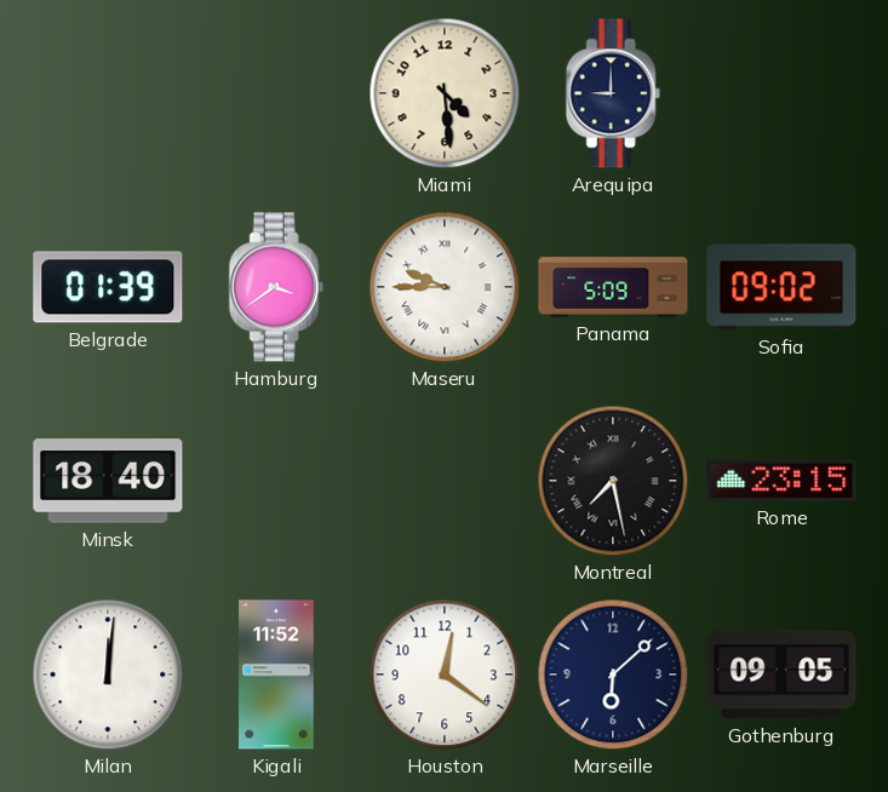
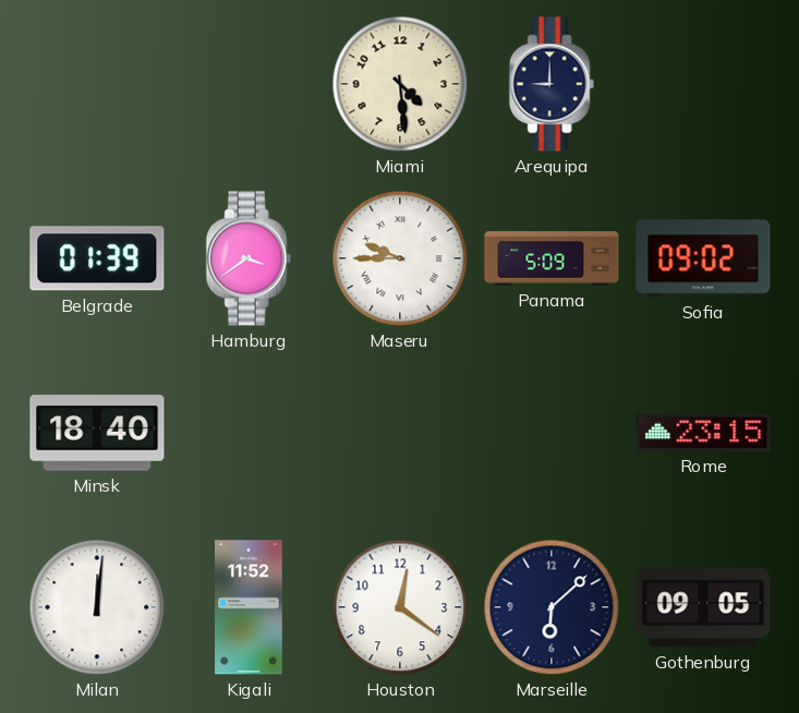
Montreal: 7:28 -> none
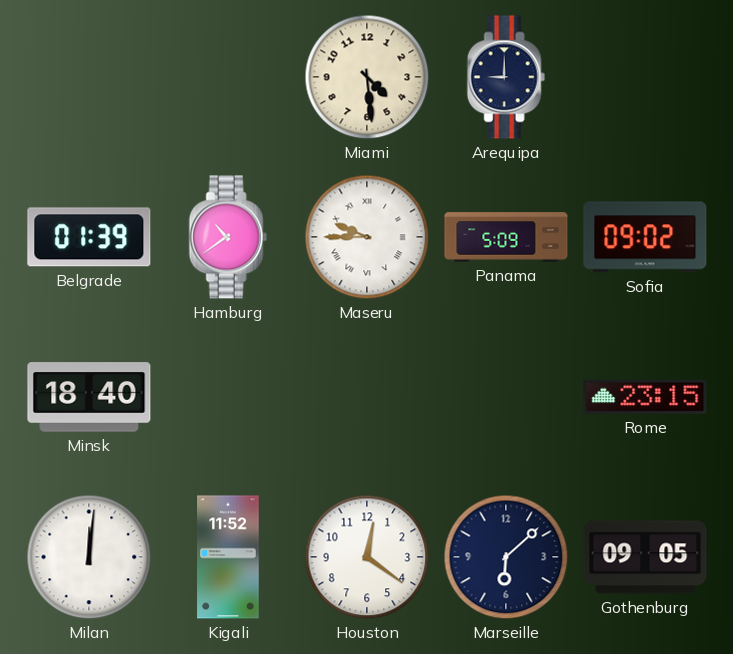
Hamburg: 3:39 -> 10:39
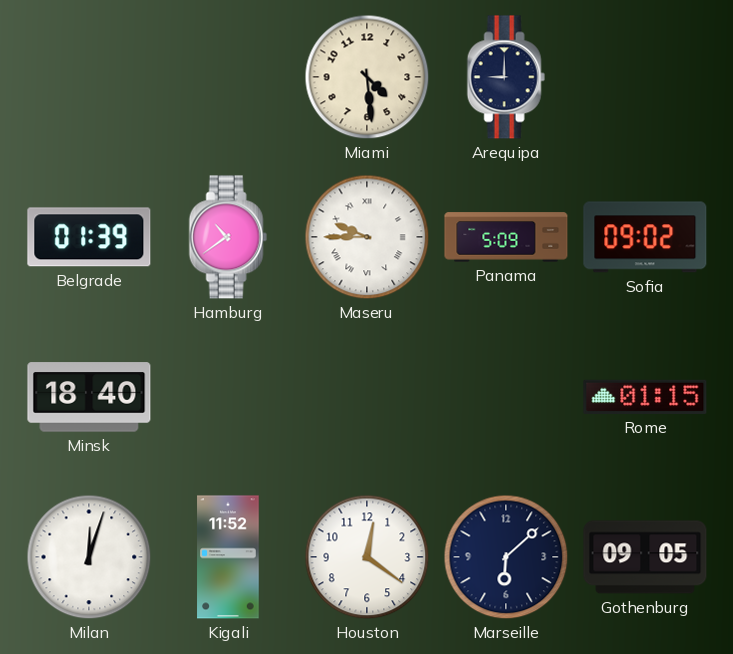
Rome: 23:15 -> 01:15
Milan: 12:01 -> 12:03
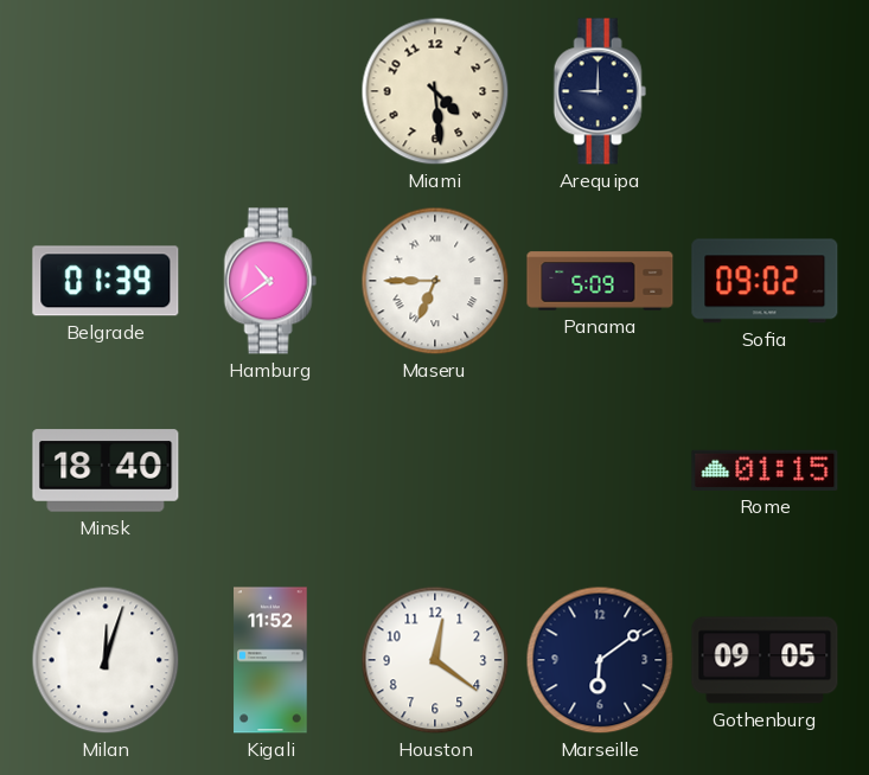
Maseru: 9:45 -> 6:45
Marseille: 6:08 -> 6:09
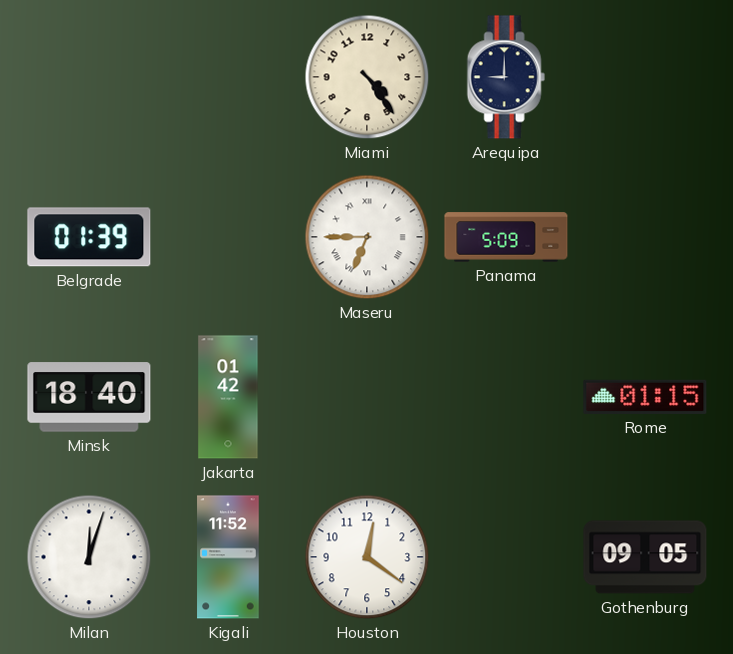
Miami: 4:29 -> 4:24
Hamburg: 10:39 -> none
Sofia: 09:02 -> none
Jakarta: none -> 01:42
Marseille: 6:09 -> none
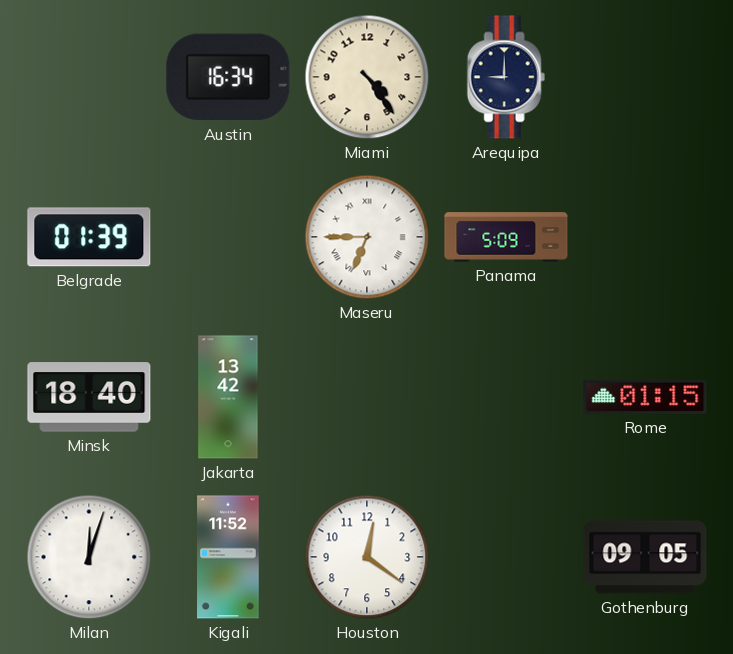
Austin: none -> 16:34
Jakarta: 01:42 -> 13:42
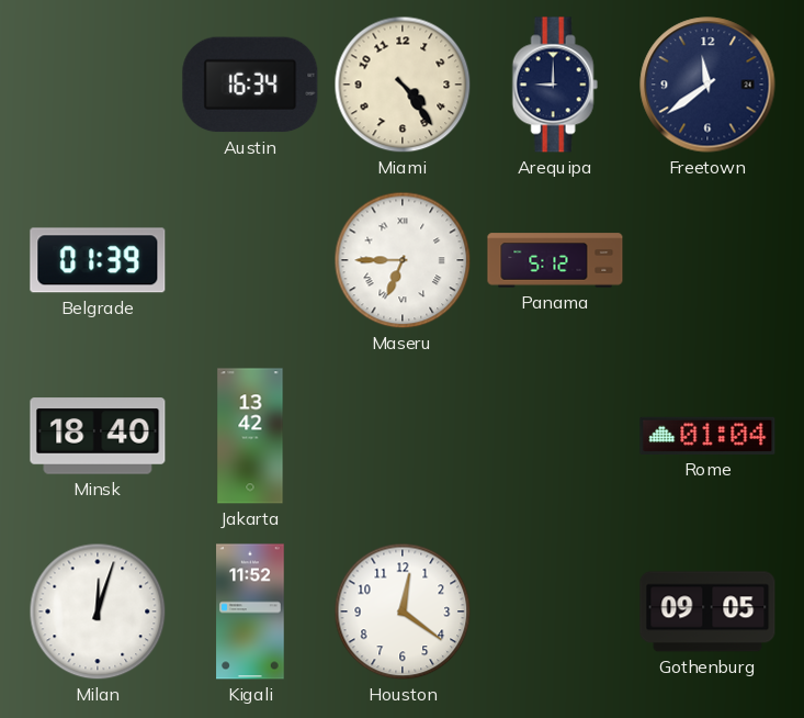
Freetown: none -> 11:39
Panama: 5:09 -> 5:12
Rome: 01:15 -> 01:04
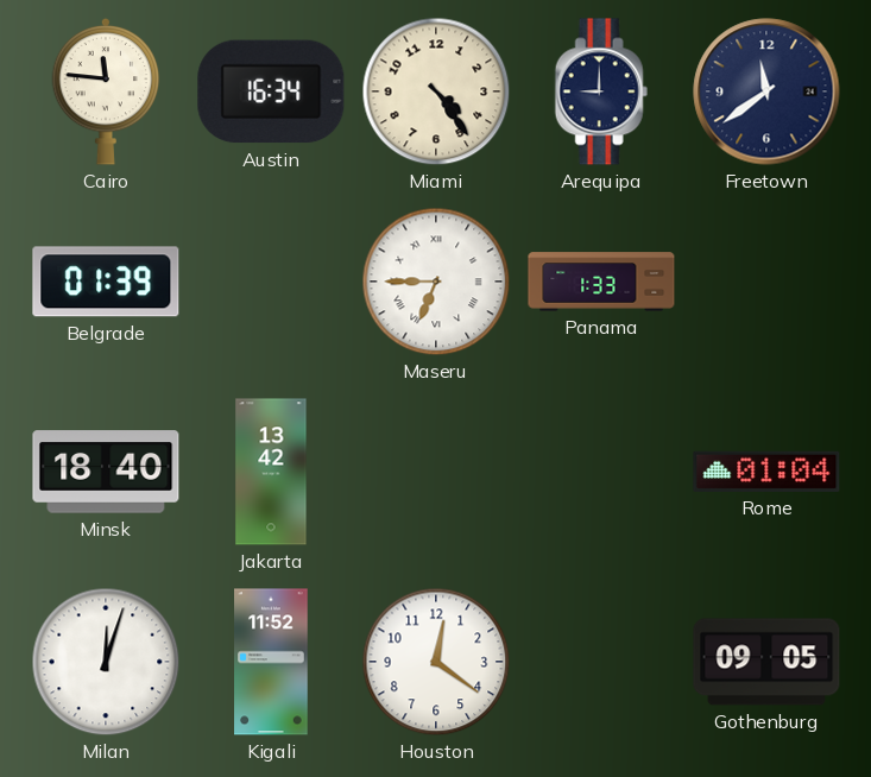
Cairo: none -> 11:46
Panama: 5:12 -> 1:33
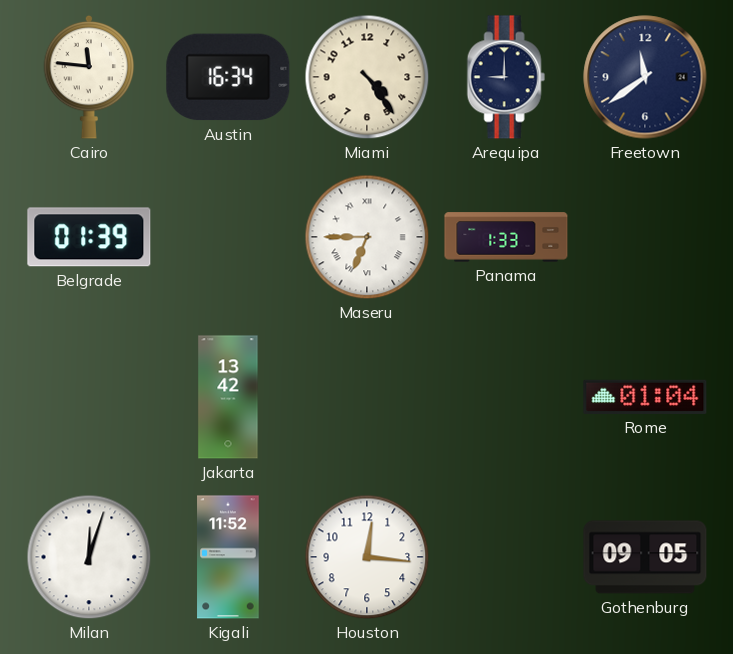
Minsk: 18:40 -> none
Houston: 12:21 -> 12:16
